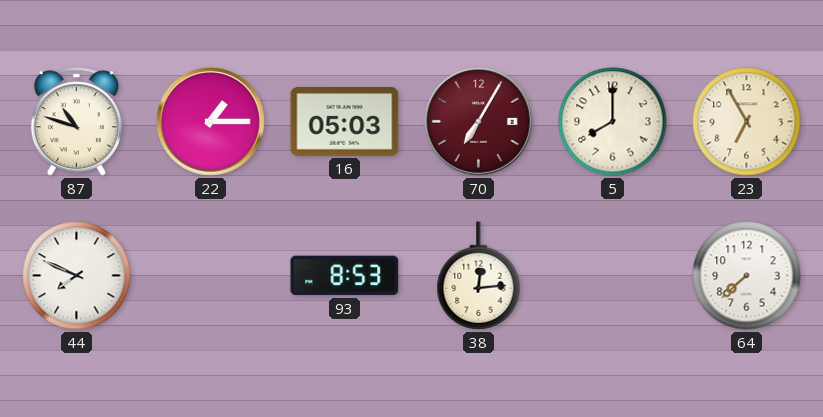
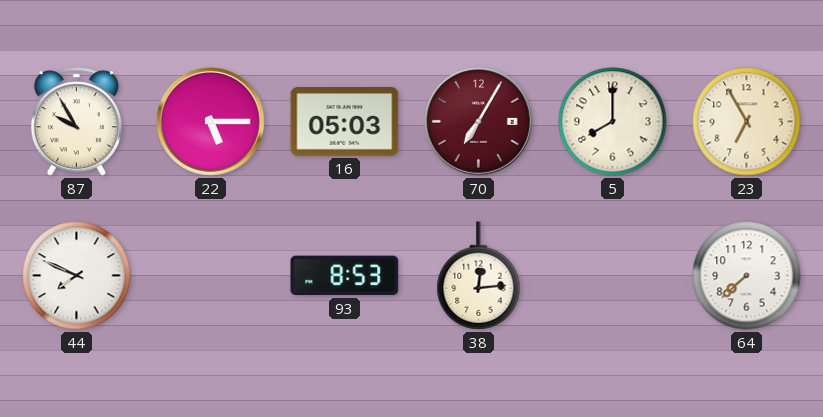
87: 10:48 -> 9:55
22: 1:15 -> 5:15
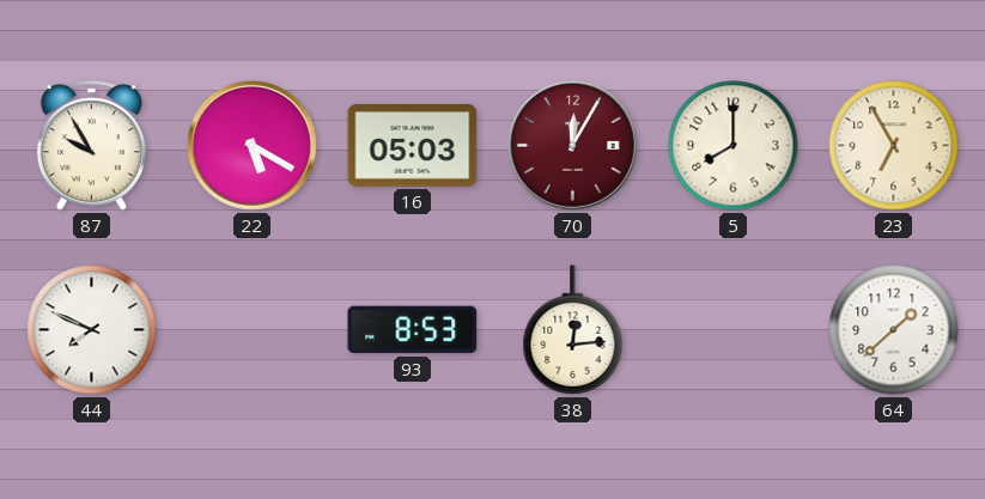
22: 5:15 -> 5:20
70: 7:05 -> 12:05
64: 7:38 -> 1:38
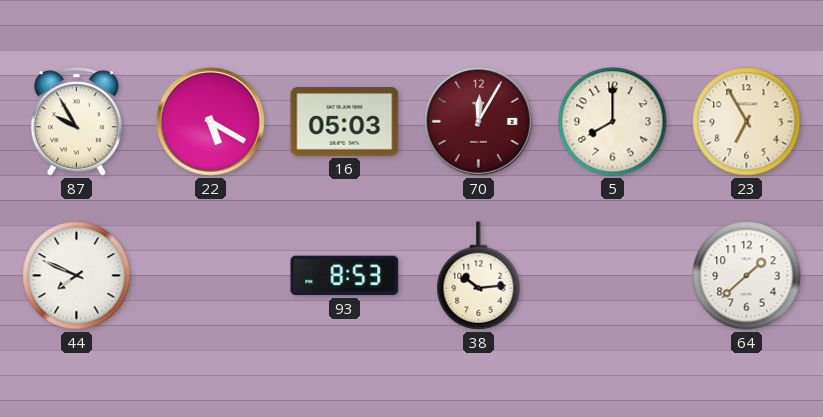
38: 12:14 -> 10:14
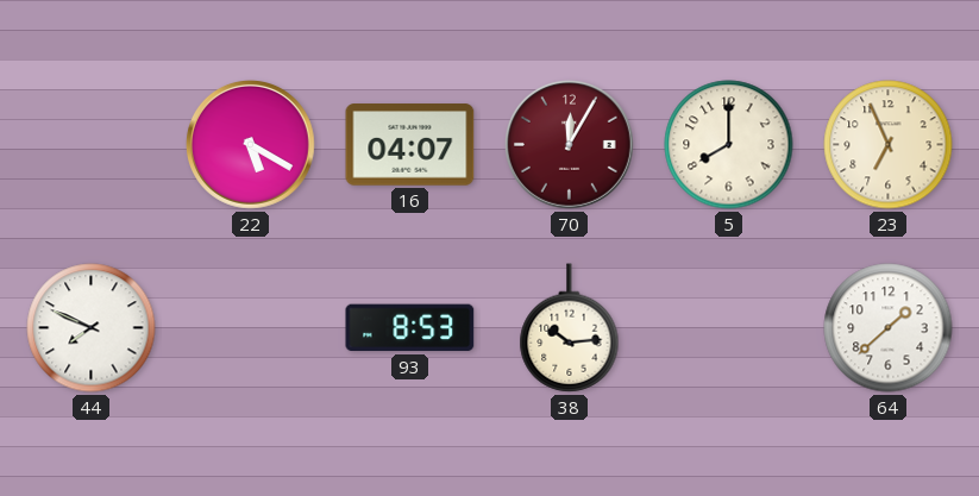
87: 9:55 -> none
16: 05:03 -> 04:07
23: 6:55 -> 6:56
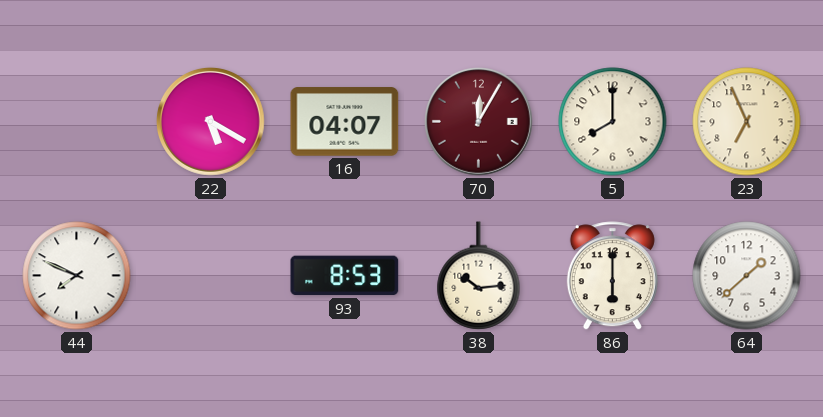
86: none -> 6:00
